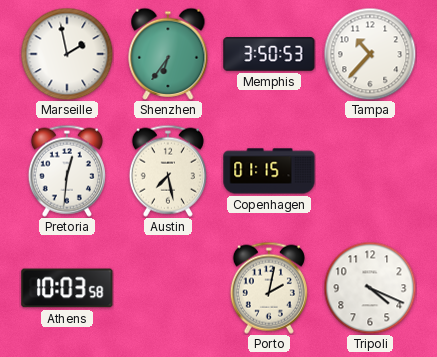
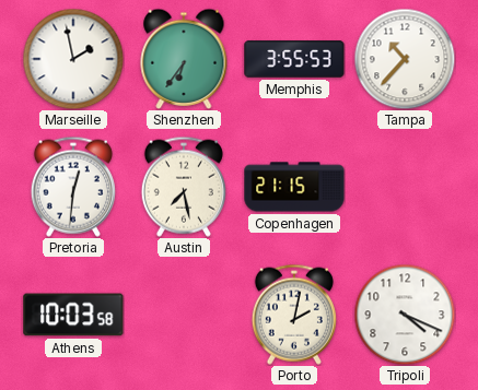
Memphis: 3:50 -> 3:55
Copenhagen: 01:15 -> 21:15
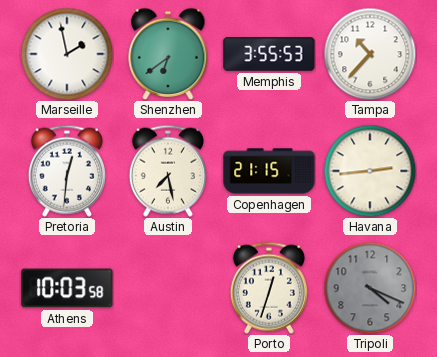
Shenzhen: 6:36 -> 6:39
Havana: none -> 2:44
Porto: 2:02 -> 12:33
Tripoli dial: white -> grey
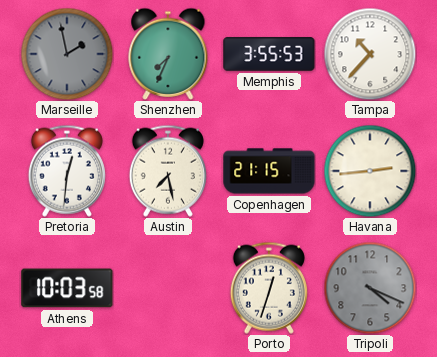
Marseille dial: white -> grey
Shenzhen: 6:39 -> 7:34
